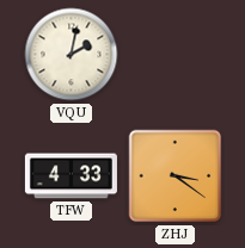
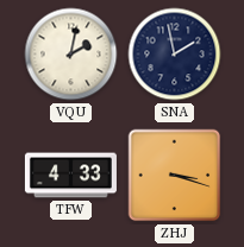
SNA: none -> 1:58
ZHJ: 3:21 -> 3:18
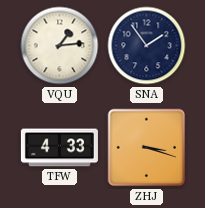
VQU: 2:02 -> 1:14
SNA: 1:58 -> 1:54
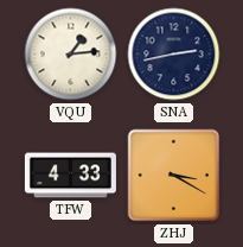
SNA: 1:54 -> 2:43
ZHJ: 3:18 -> 3:20
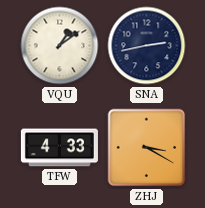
VQU: 1:14 -> 1:09
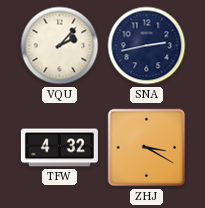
VQU: 1:09 -> 2:07
TFW: 4:33 -> 4:32
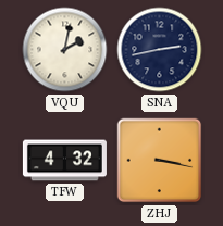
VQU: 2:07 -> 2:02
ZHJ: 3:20 -> 3:17
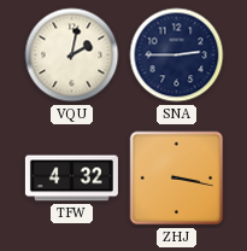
SNA: 2:43 -> 2:45
